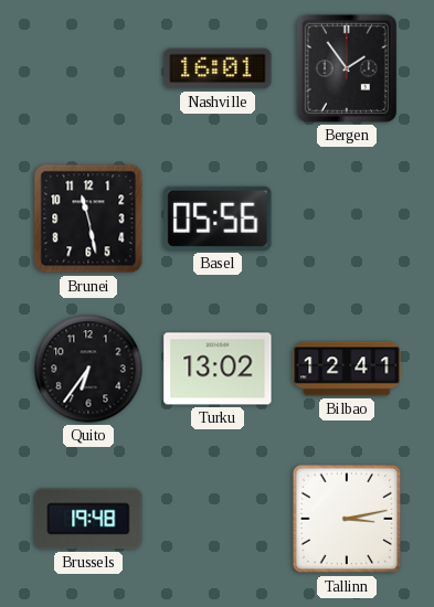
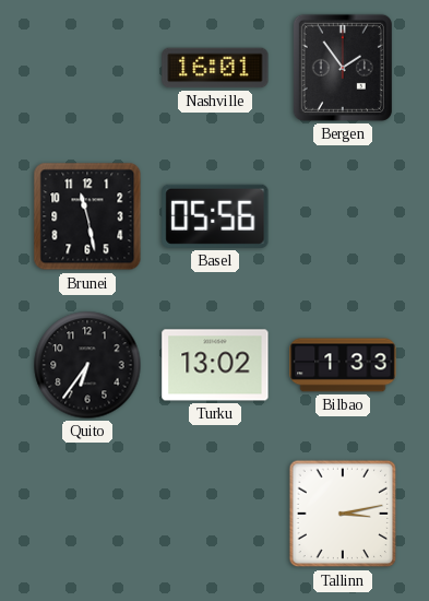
Bilbao: 12:41 -> 1:33
Brussels: 19:48 -> none
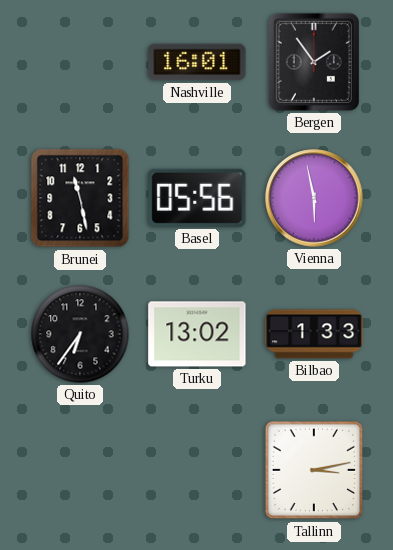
Vienna: none -> 5:58
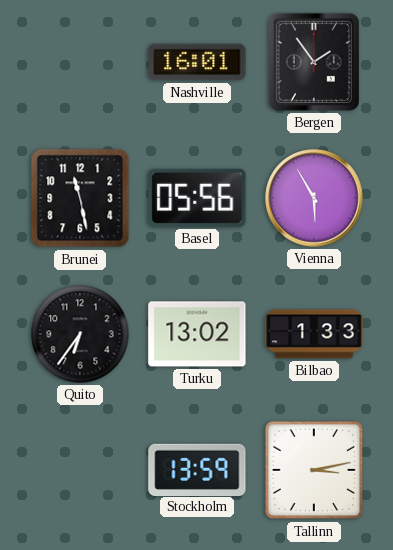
Vienna: 5:58 -> 5:55
Stockholm: none -> 13:59
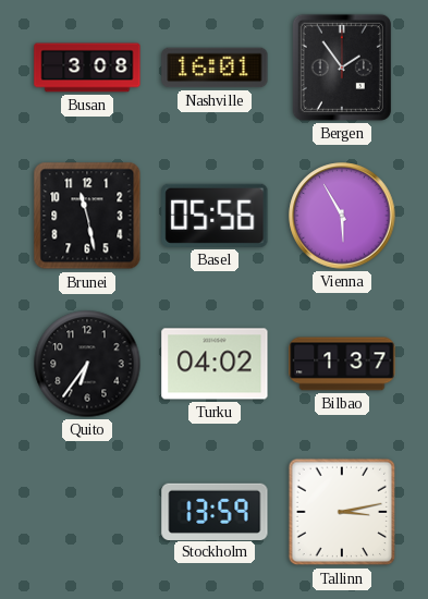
Busan: none -> 3:08
Turku: 13:02 -> 04:02
Bilbao: 1:33 -> 1:37
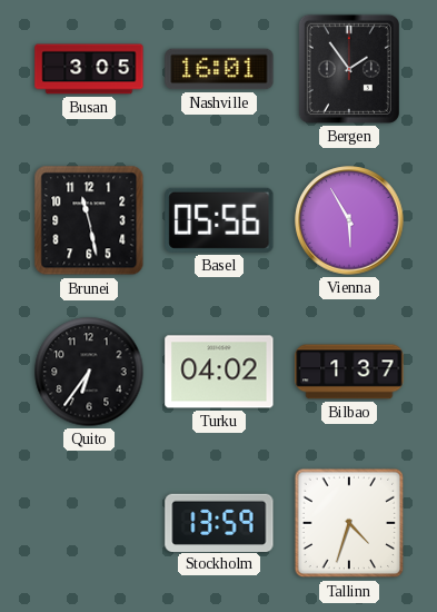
Busan: 3:08 -> 3:05
Tallinn: 3:13 -> 4:33
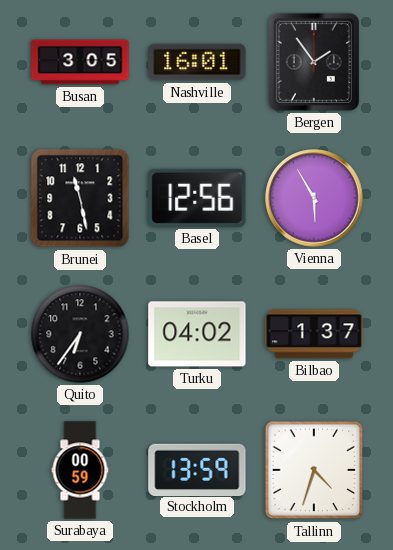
Basel: 05:56 -> 12:56
Surabaya: none -> 00:59
